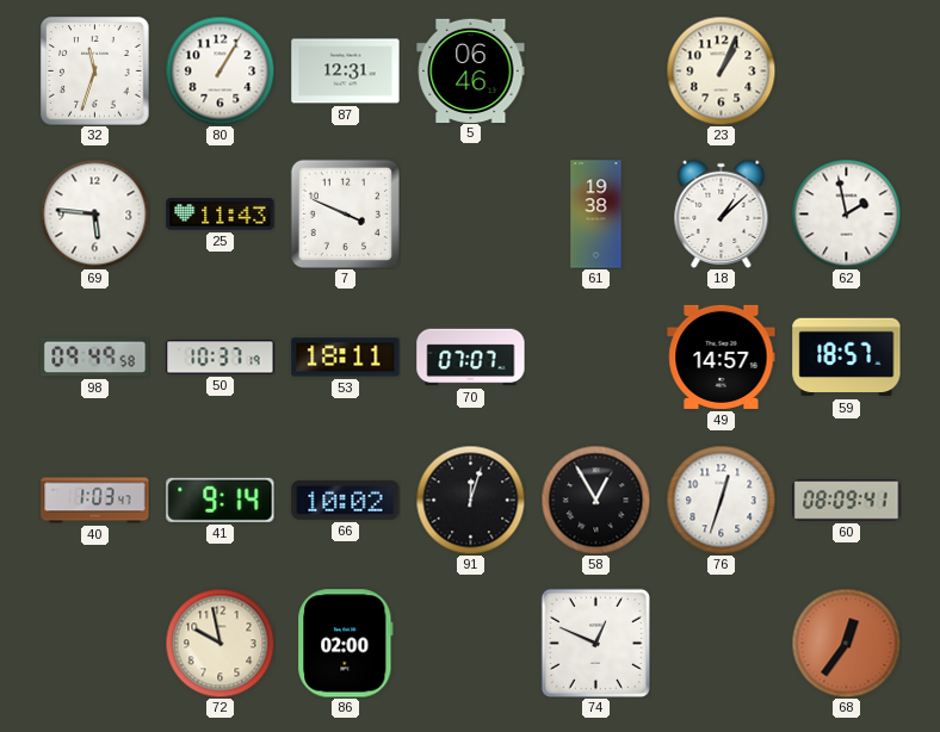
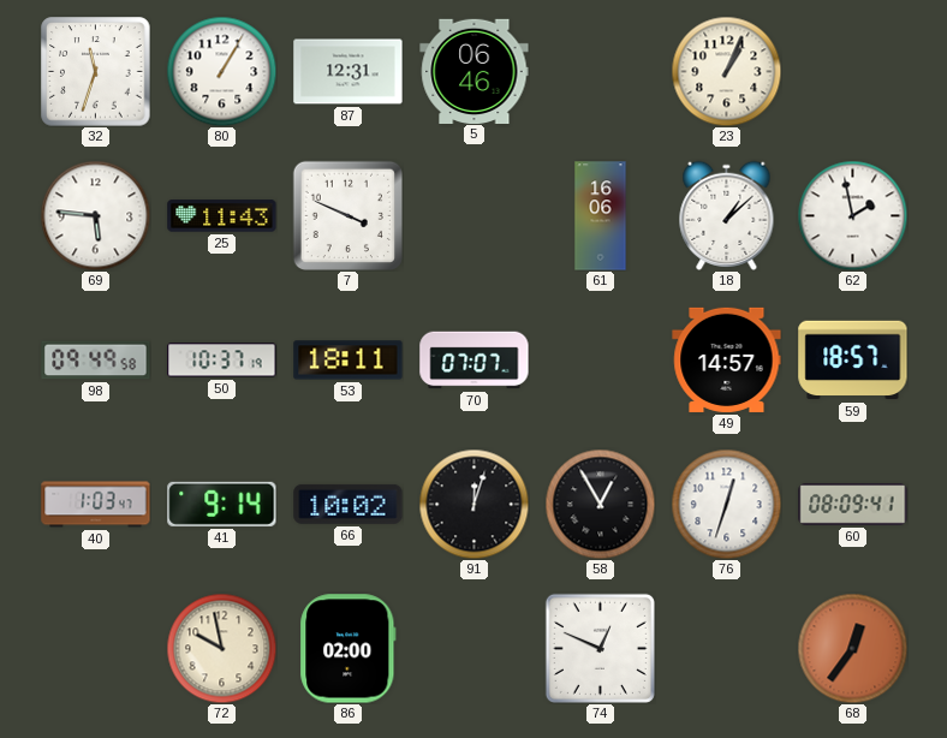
61: 19:38 -> 16:06
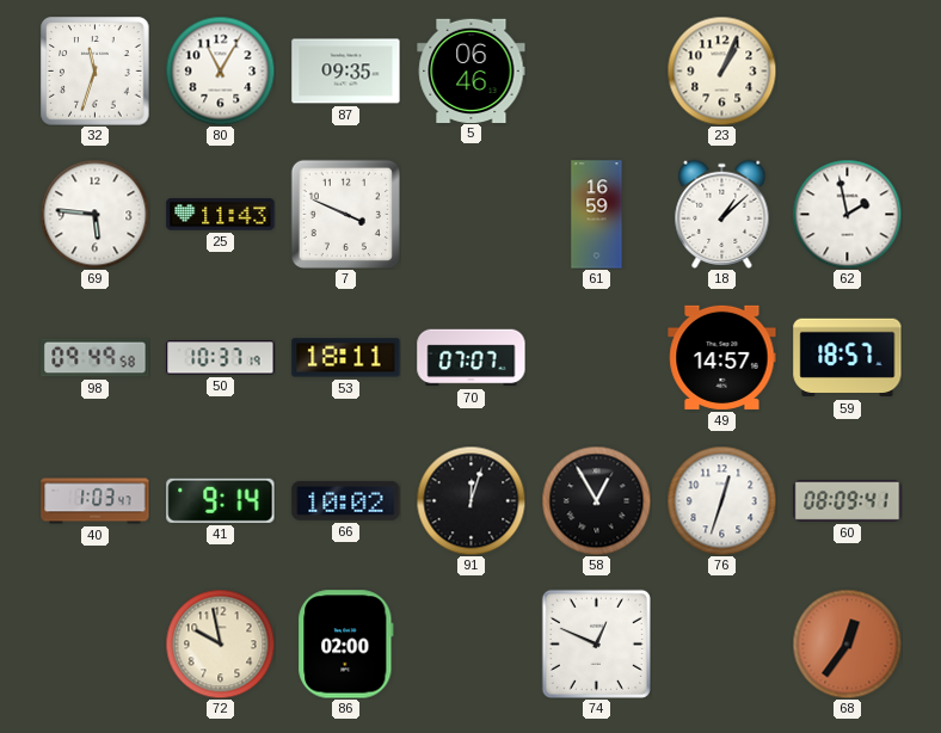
80: 1:05 -> 11:05
87: 12:31 -> 09:35
61: 16:06 -> 16:59
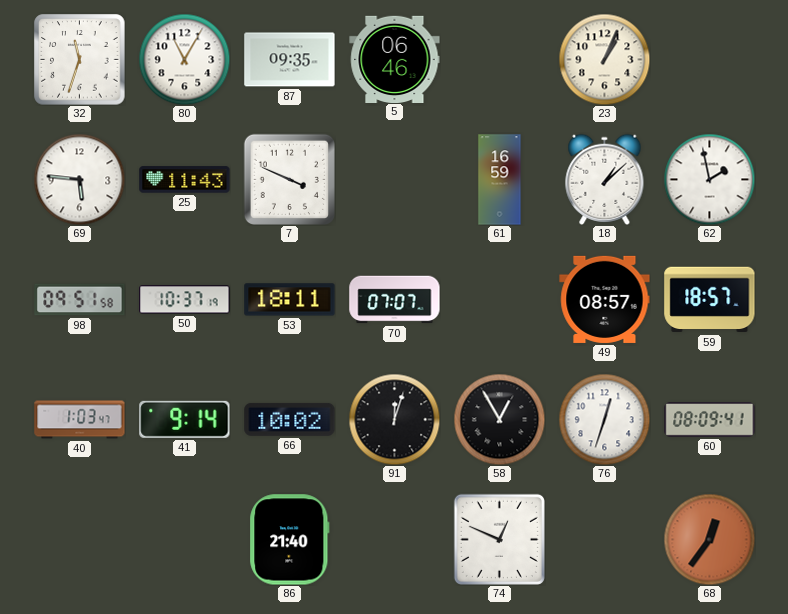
98: 09:49 -> 09:51
49: 14:57 -> 08:57
72: 9:58 -> none
86: 02:00 -> 21:40
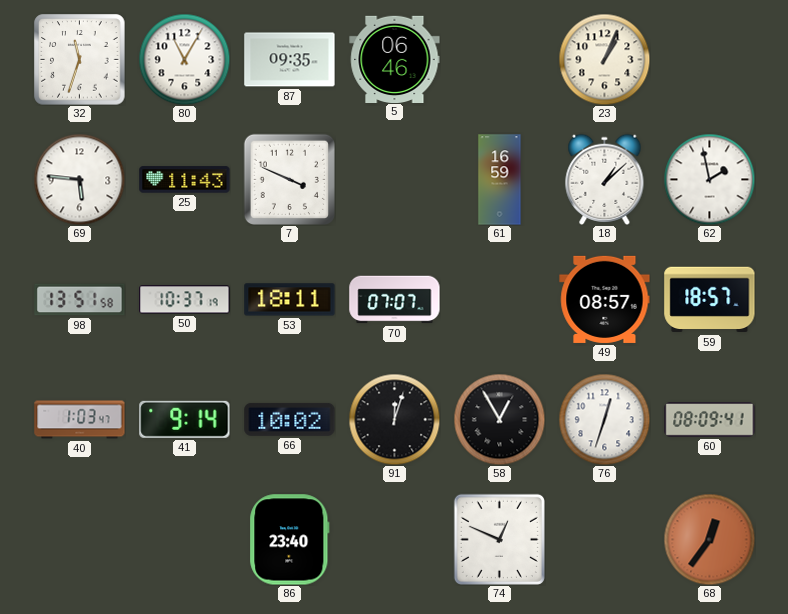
98: 09:51 -> 13:51
86: 21:40 -> 23:40
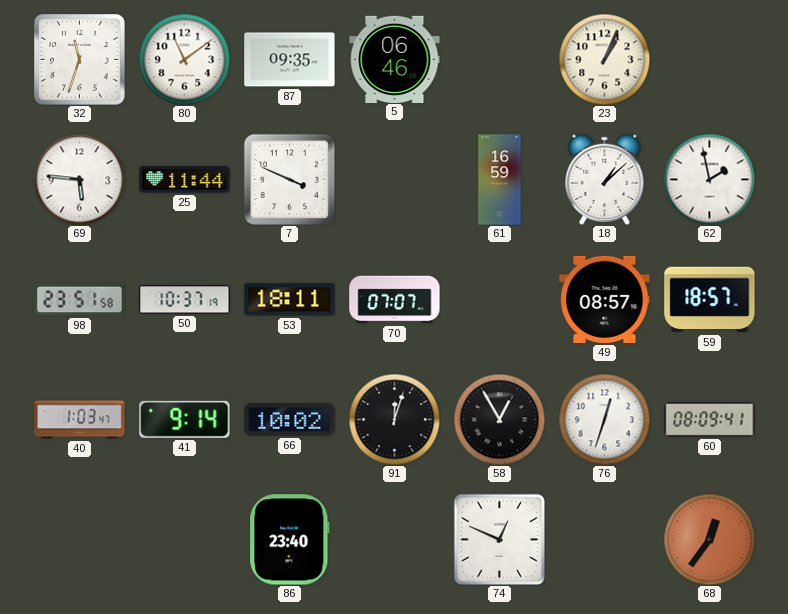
80: 11:05 -> 11:09
25: 11:43 -> 11:44
98: 13:51 -> 23:51
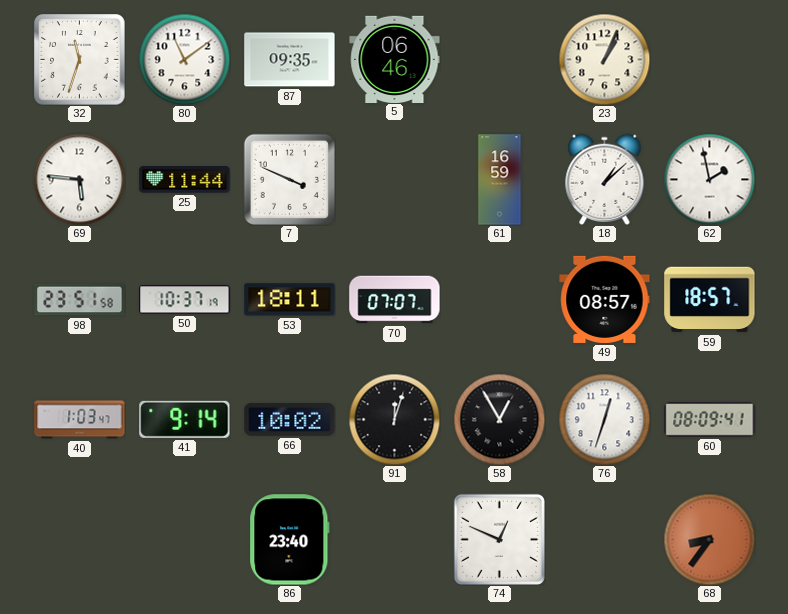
68: 12:36 -> 8:36
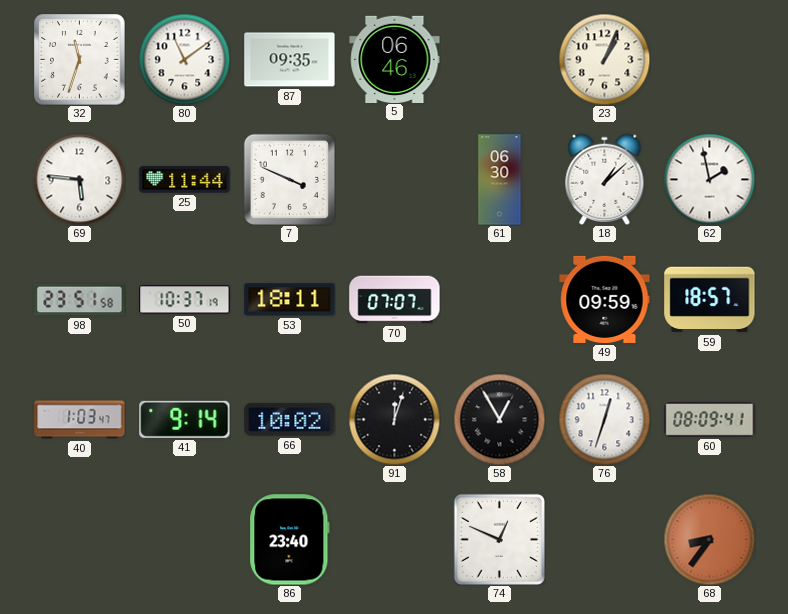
61: 16:59 -> 06:30
49: 08:57 -> 09:59
